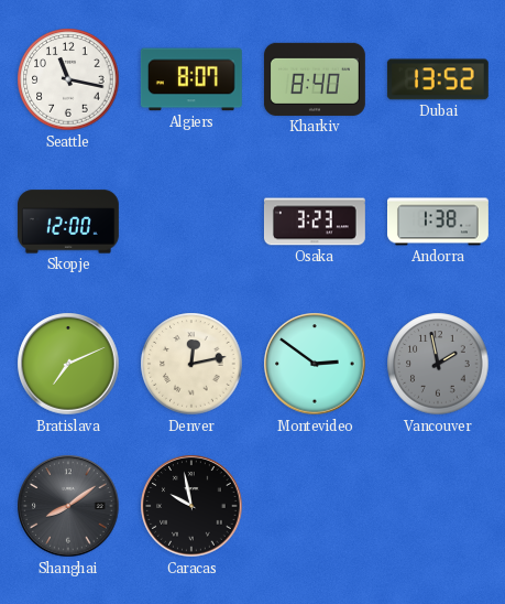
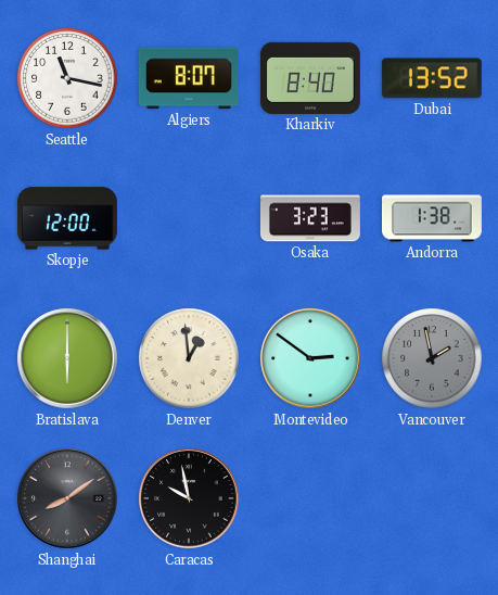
Bratislava: 7:11 -> 6:00
Denver: 12:13 -> 12:59
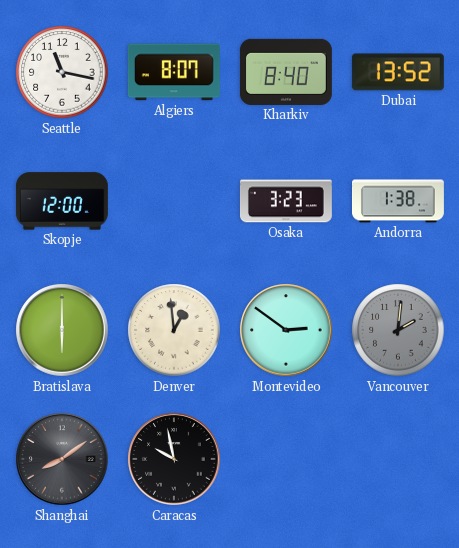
Vancouver: 1:58 -> 2:01
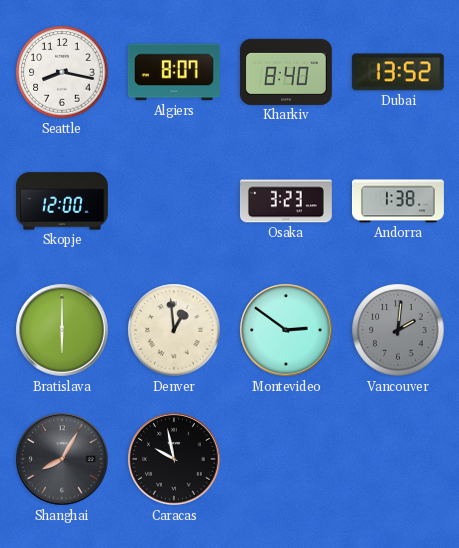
Seattle: 11:17 -> 8:17
Shanghai: 8:09 -> 8:05
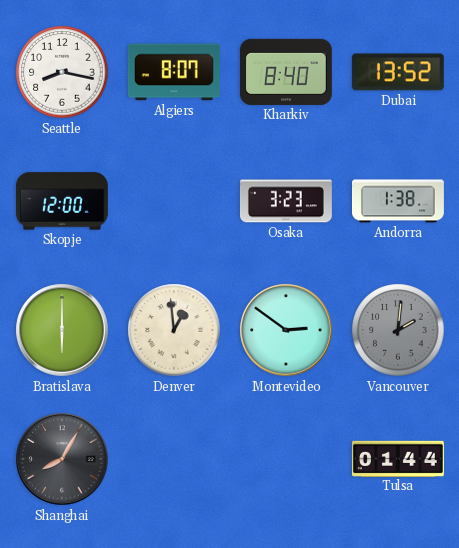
Caracas: 9:58 -> none
Tulsa: none -> 01:44
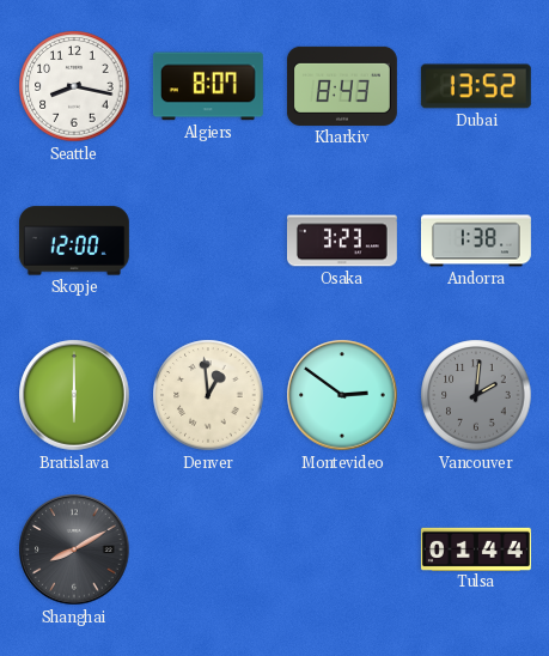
Kharkiv: 8:40 -> 8:43
Shanghai: 8:05 -> 8:10
